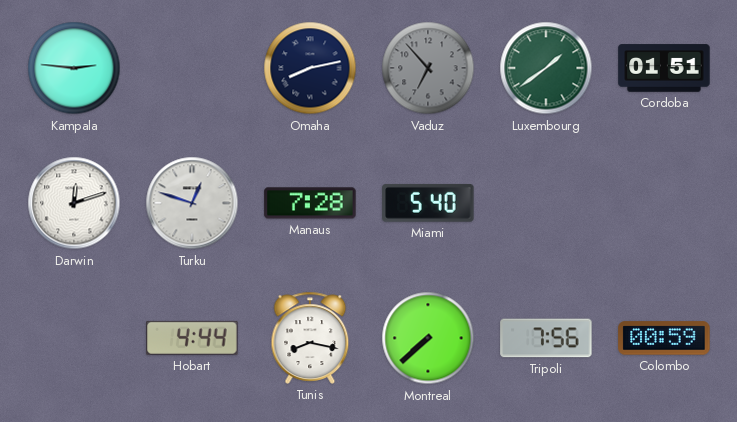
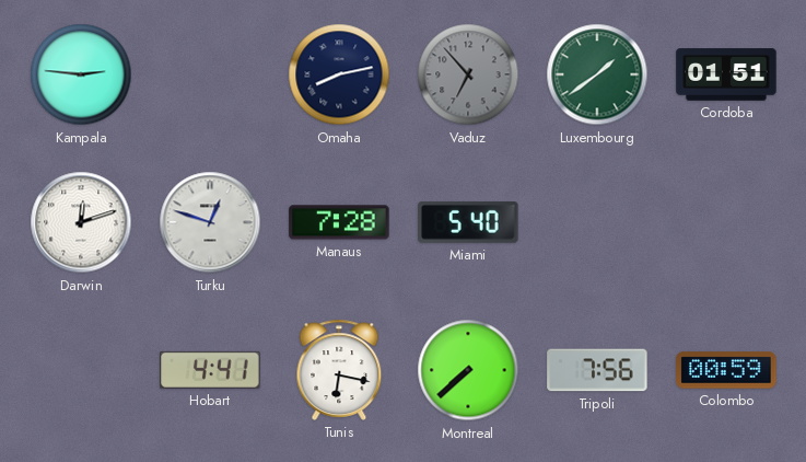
Hobart: 4:44 -> 4:41
Tunis: 8:17 -> 6:17
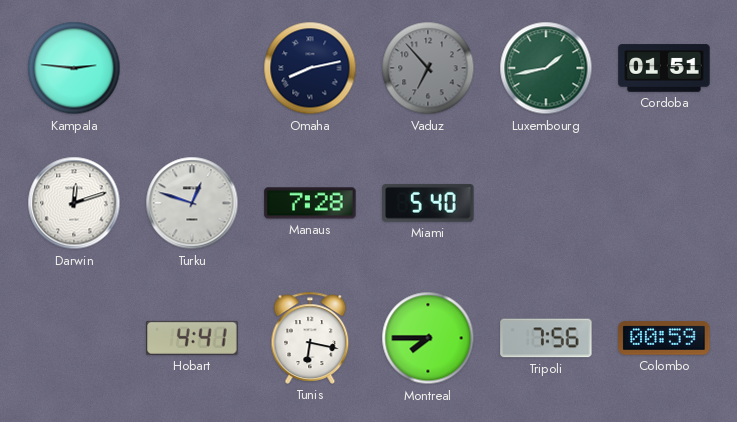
Luxembourg: 1:39 -> 1:43
Montreal: 7:38 -> 7:45
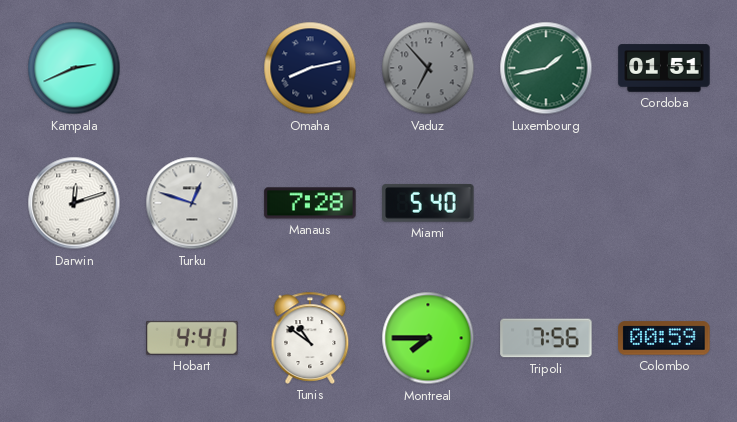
Kampala: 2:46 -> 2:41
Tunis: 6:17 -> 10:51
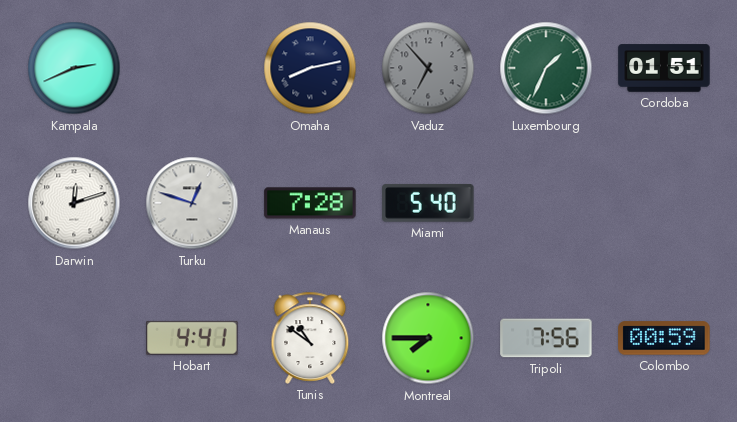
Luxembourg: 1:43 -> 1:34
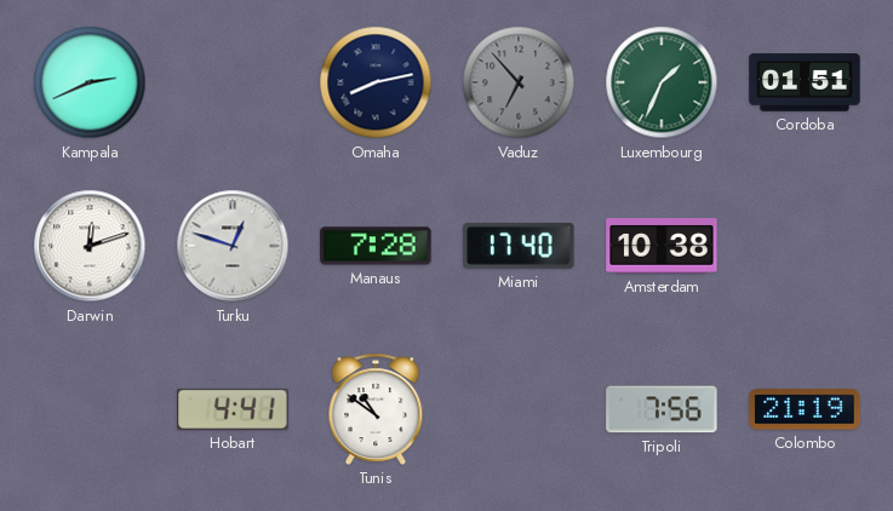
Miami: 5:40 -> 17:40
Amsterdam: none -> 10:38
Montreal: 7:45 -> none
Colombo: 00:59 -> 21:19
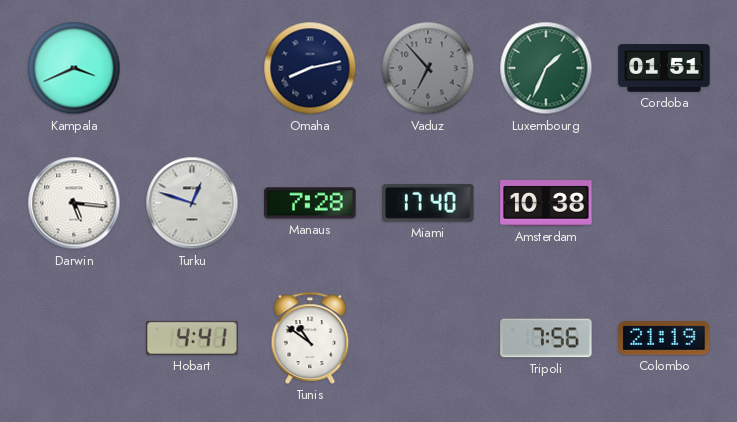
Kampala: 2:41 -> 3:41
Darwin: 12:12 -> 5:16
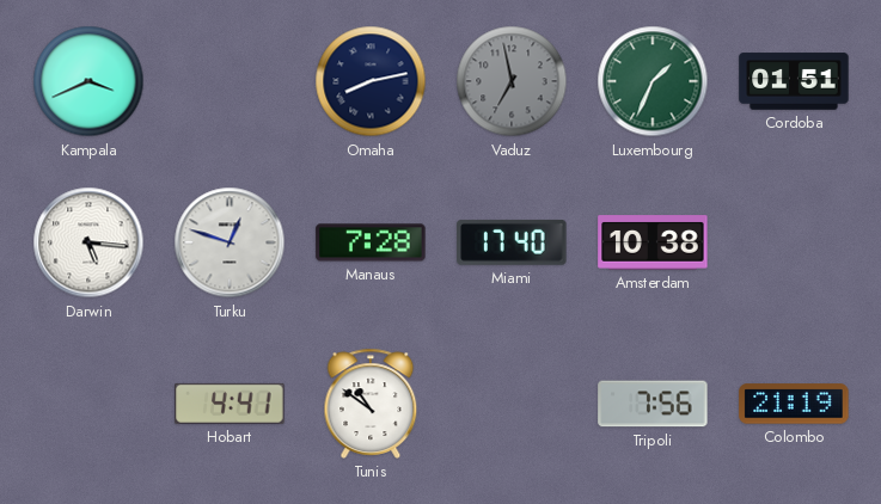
Vaduz: 6:53 -> 6:58
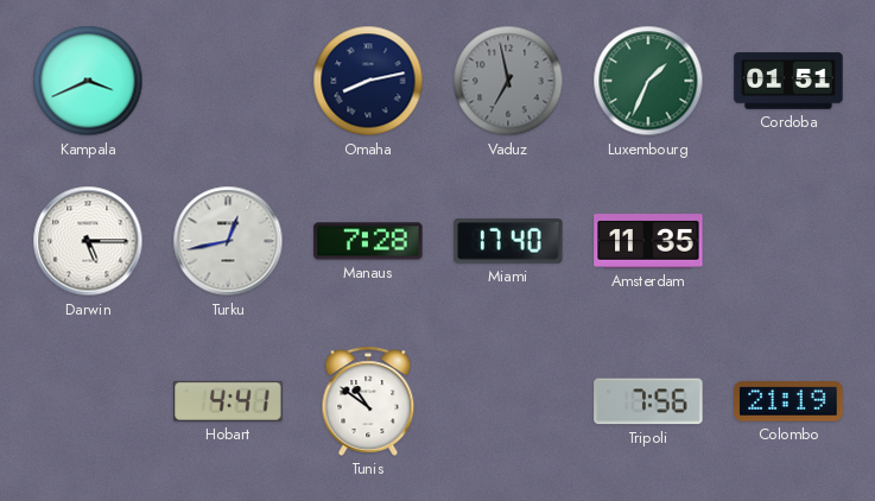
Darwin: 5:16 -> 5:15
Turku: 12:48 -> 12:43
Amsterdam: 10:38 -> 11:35
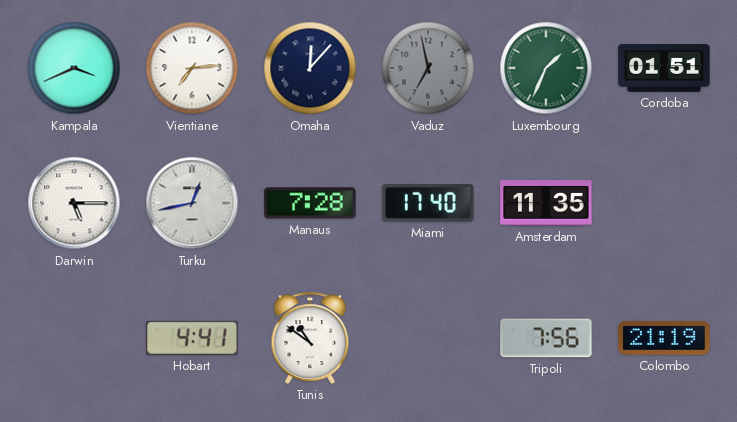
Vientiane: none -> 7:14
Omaha: 8:13 -> 12:07
